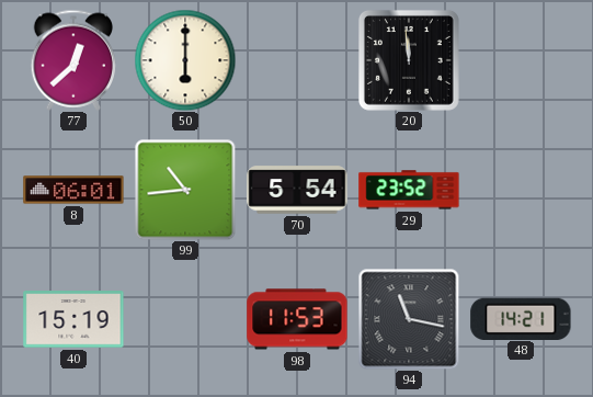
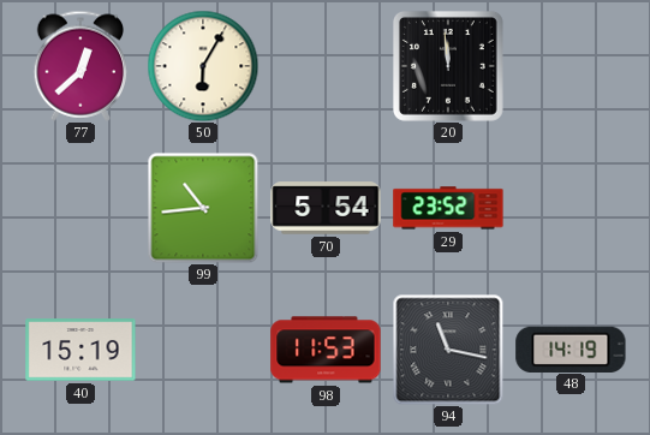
50: 6:00 -> 6:05
8: 06:01 -> none
48: 14:21 -> 14:19
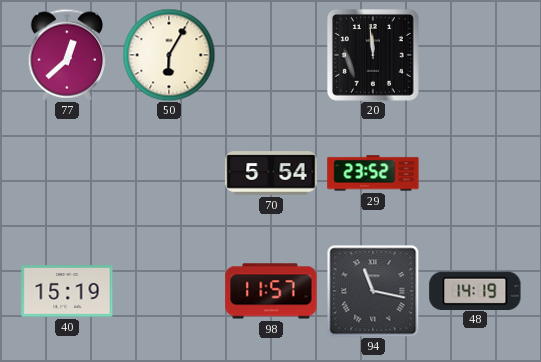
99: 10:44 -> none
98: 11:53 -> 11:57
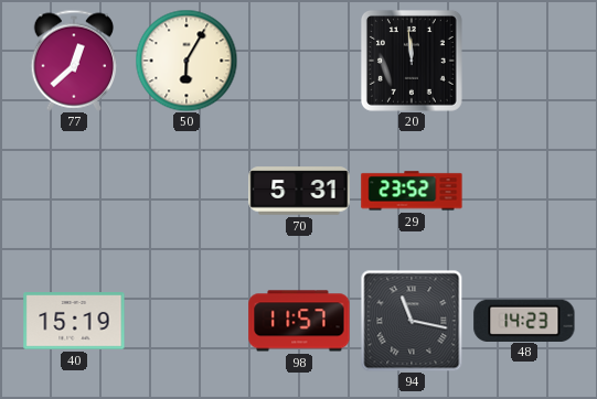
70: 5:54 -> 5:31
48: 14:19 -> 14:23
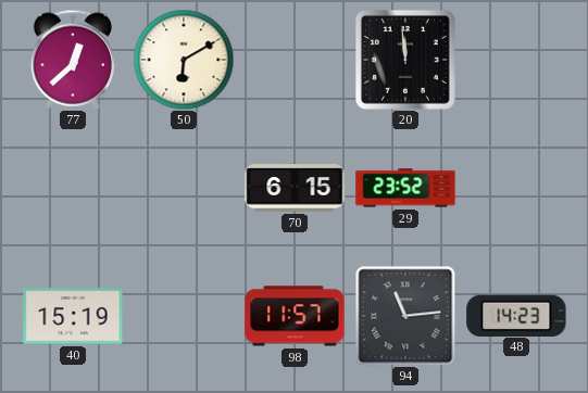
50: 6:05 -> 6:10
70: 5:31 -> 6:15
94: 11:17 -> 11:14
